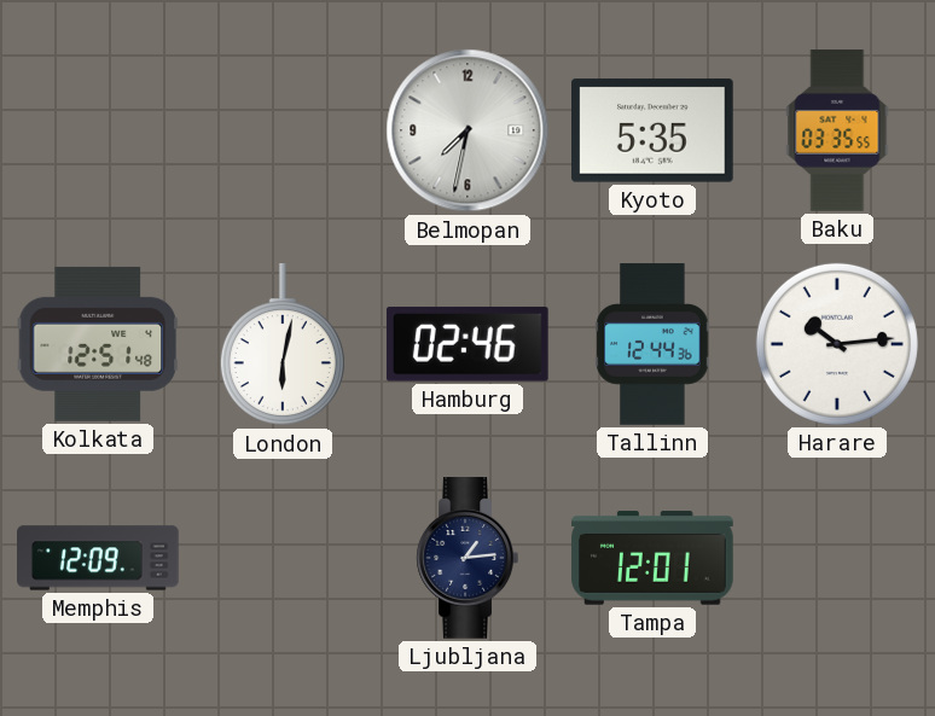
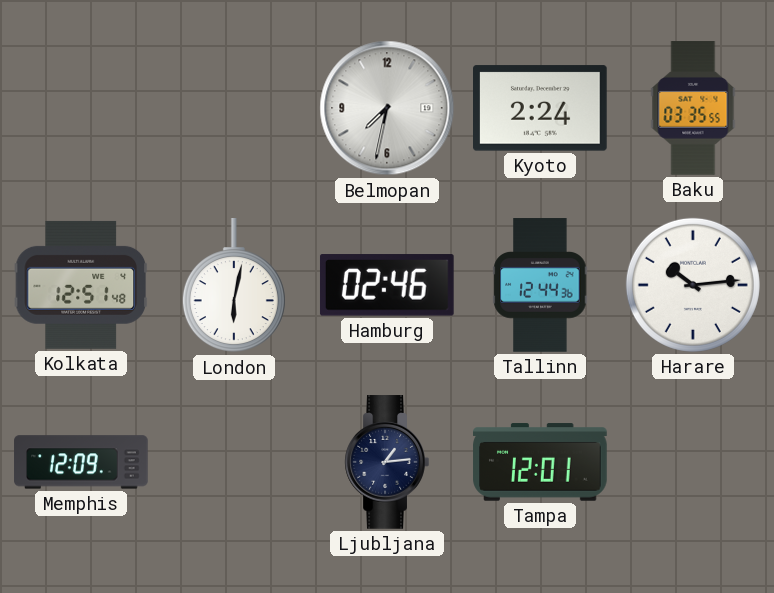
Kyoto: 5:35 -> 2:24
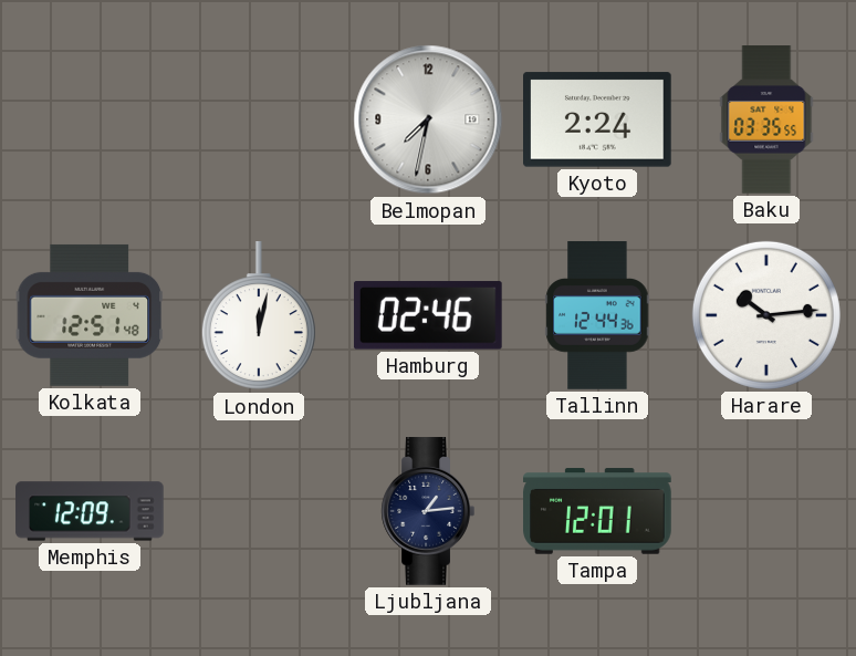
London: 6:02 -> 12:02
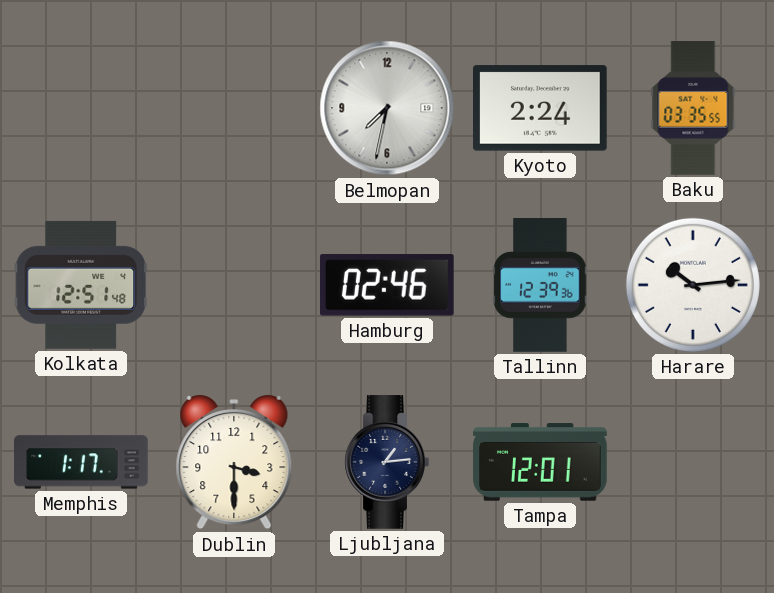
London: 12:02 -> none
Tallinn: 12:44 -> 12:39
Memphis: 12:09 -> 1:17
Dublin: none -> 3:30
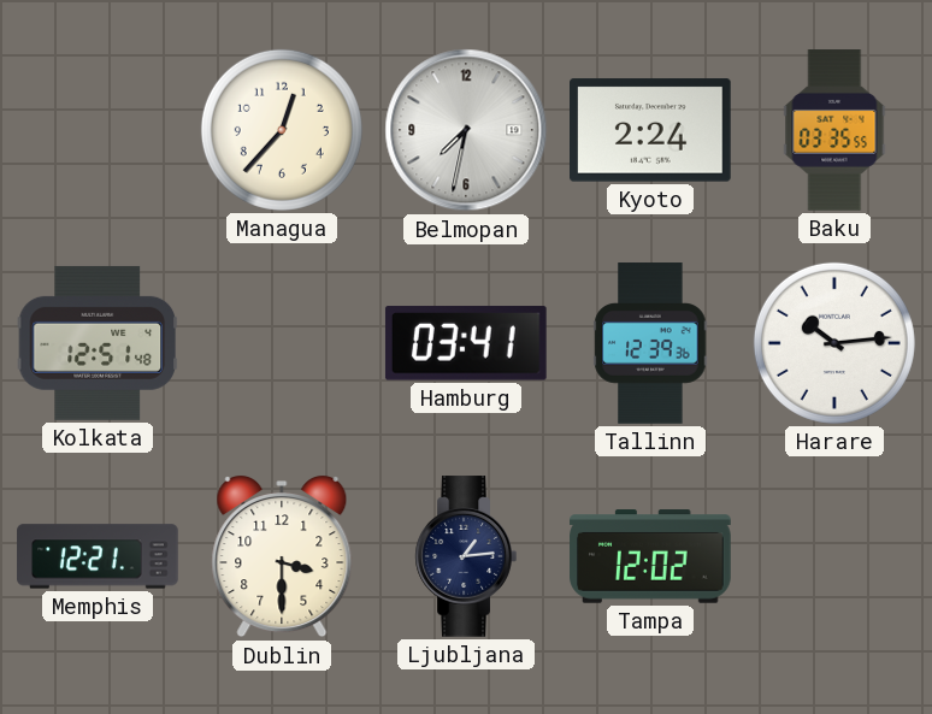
Managua: none -> 12:37
Hamburg: 02:46 -> 03:41
Memphis: 1:17 -> 12:21
Tampa: 12:01 -> 12:02
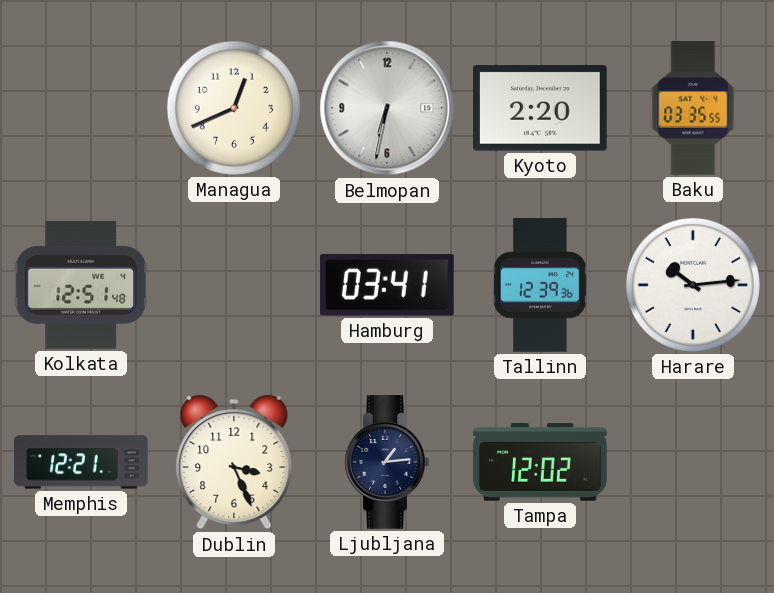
Managua: 12:37 -> 12:41
Belmopan: 7:32 -> 6:32
Kyoto: 2:24 -> 2:20
Dublin: 3:30 -> 3:26
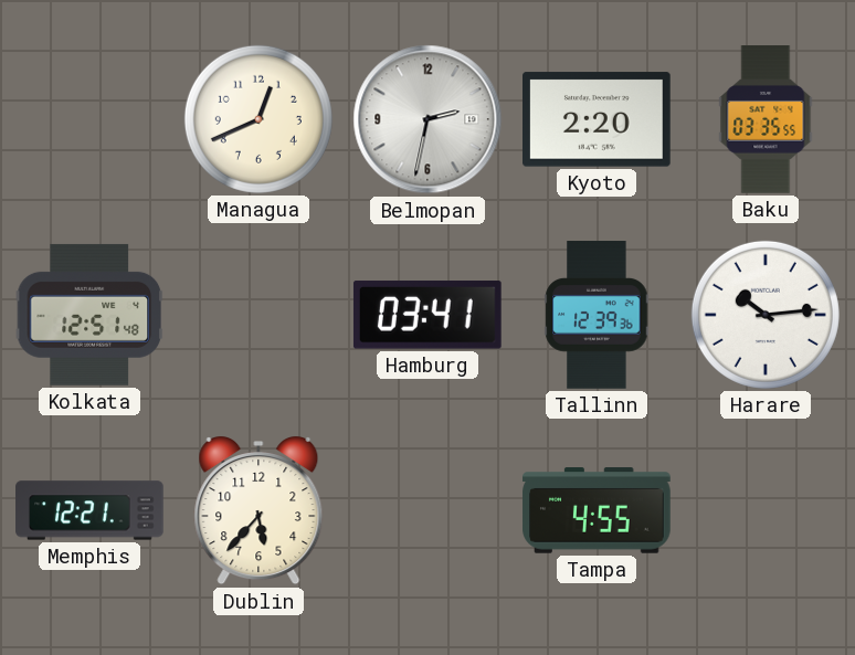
Belmopan: 6:32 -> 2:32
Dublin: 3:26 -> 5:37
Ljubljana: 1:14 -> none
Tampa: 12:02 -> 4:55
